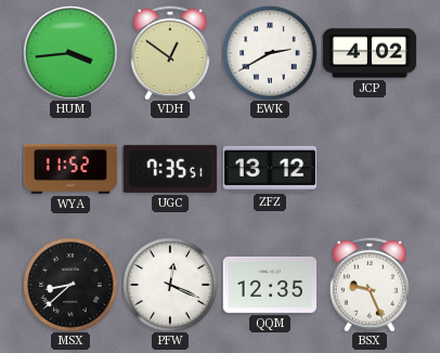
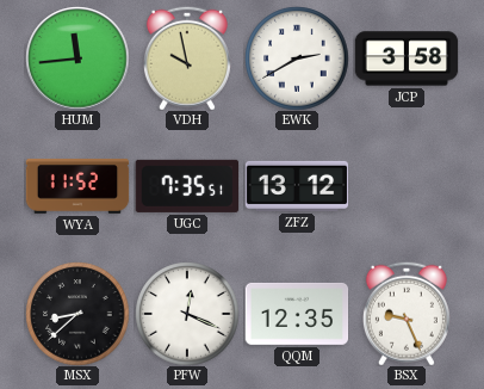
HUM: 3:44 -> 11:44
VDH: 12:51 -> 9:58
JCP: 4:02 -> 3:58
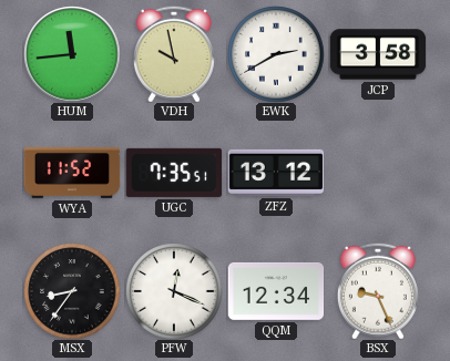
MSX: 8:38 -> 8:36
QQM: 12:35 -> 12:34
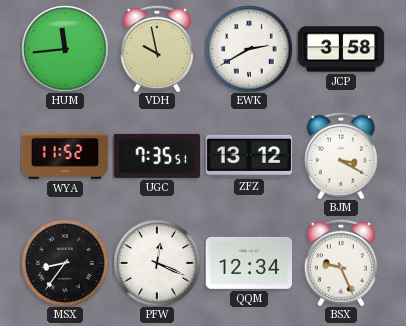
BJM: none -> 3:20
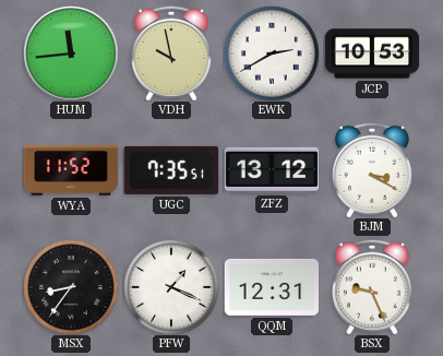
JCP: 3:58 -> 10:53
PFW: 12:19 -> 1:19
QQM: 12:34 -> 12:31
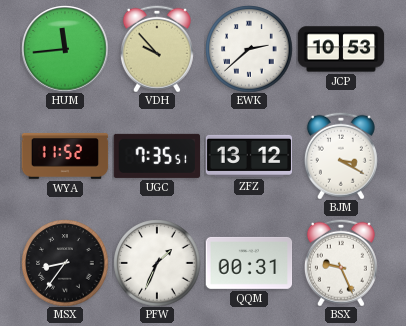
VDH: 9:58 -> 9:53
EWK: 2:40 -> 2:38
PFW: 1:19 -> 1:34
QQM: 12:31 -> 00:31
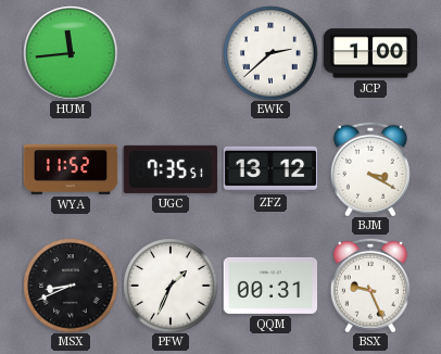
VDH: 9:53 -> none
JCP: 10:53 -> 1:00
MSX: 8:36 -> 8:41
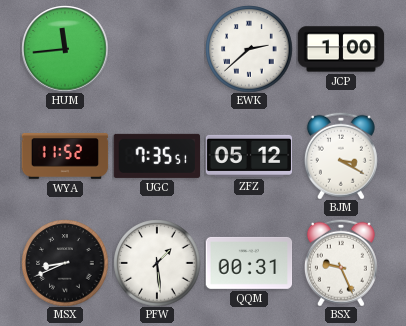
ZFZ: 13:12 -> 05:12
PFW: 1:34 -> 1:29
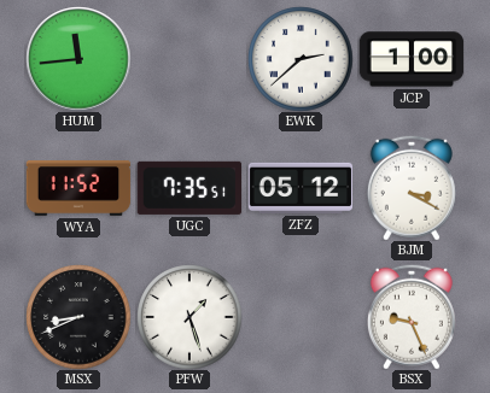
PFW: 1:29 -> 1:27
QQM: 00:31 -> none
